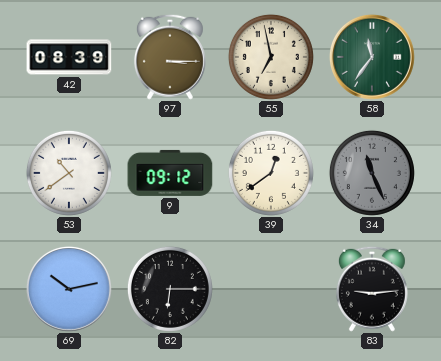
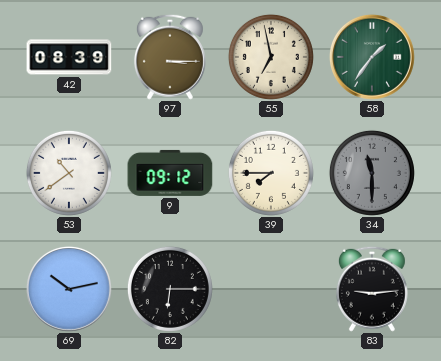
58: 11:36 -> 1:36
39: 12:39 -> 7:45
34: 11:26 -> 11:30
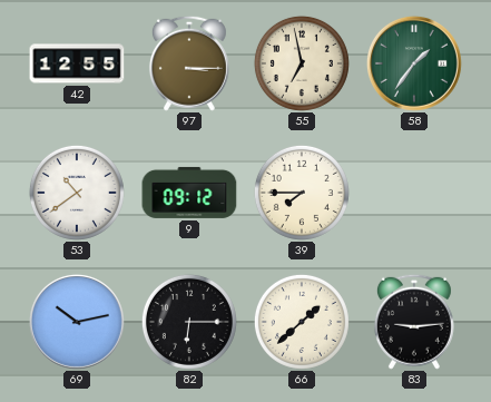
42: 08:39 -> 12:55
34: 11:30 -> none
66: none -> 1:38
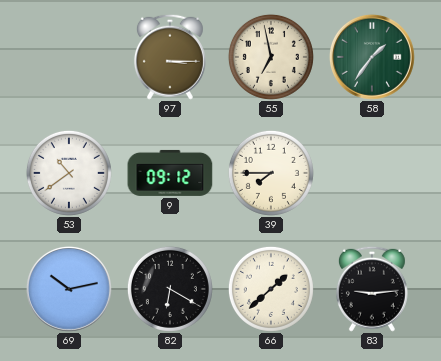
42: 12:55 -> none
82: 6:15 -> 6:20
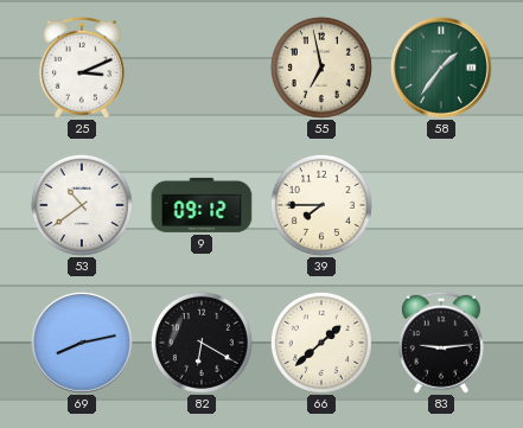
25: none -> 3:11
97: 3:15 -> none
69: 10:13 -> 8:13
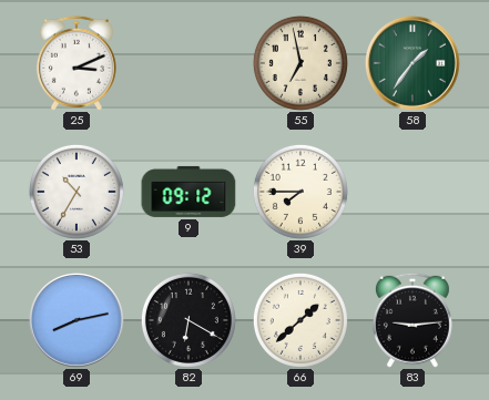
53: 10:39 -> 10:35
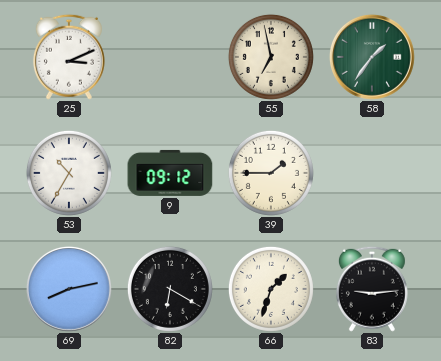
39: 7:45 -> 1:45
66: 1:38 -> 1:33
